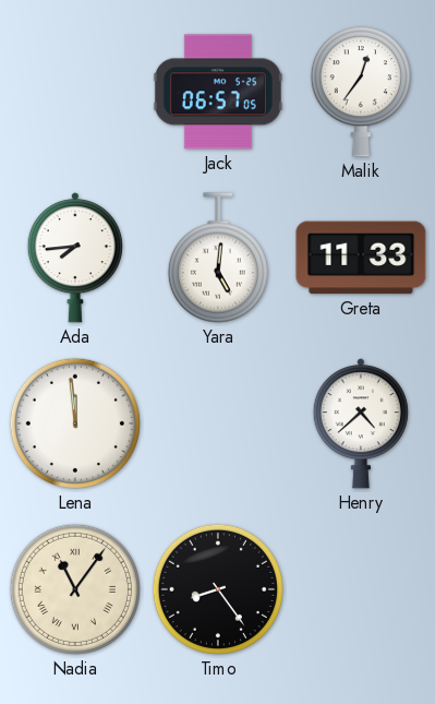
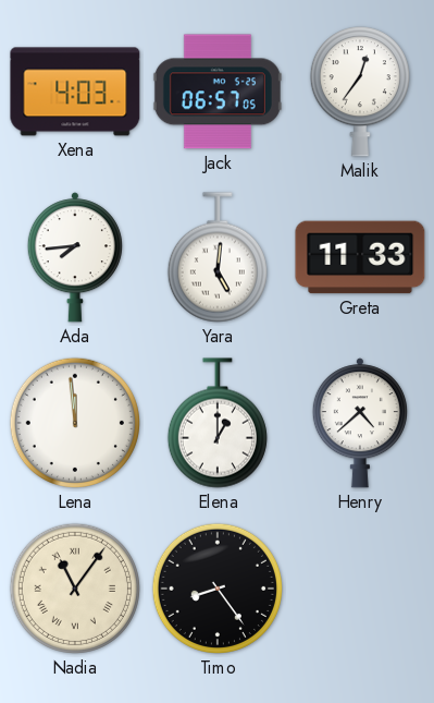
Xena: none -> 4:03
Elena: none -> 1:00
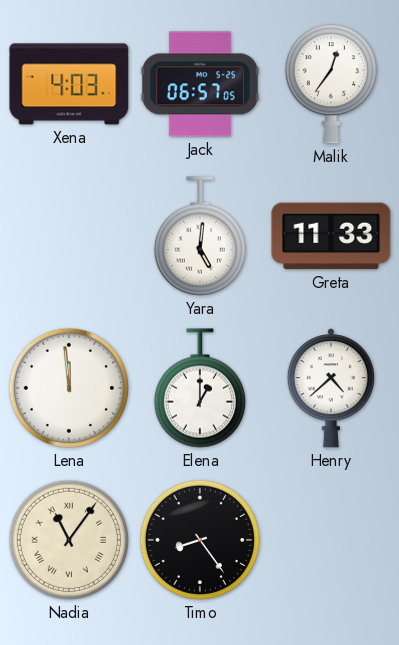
Ada: 7:44 -> none
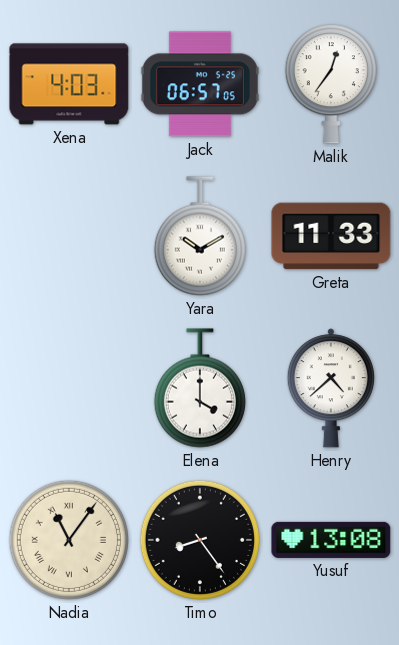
Yara: 5:01 -> 10:10
Lena: 11:59 -> none
Elena: 1:00 -> 4:00
Yusuf: none -> 13:08
